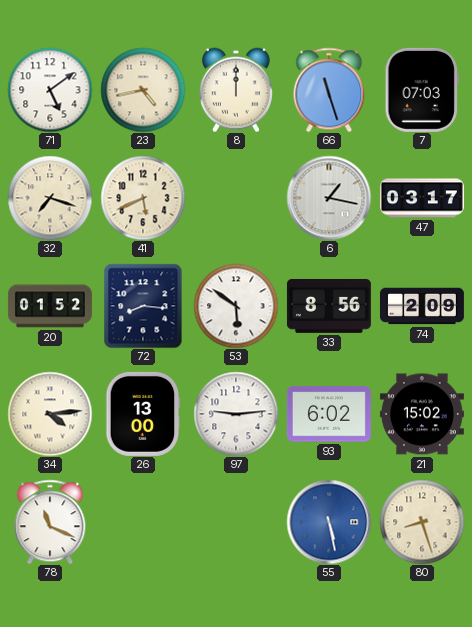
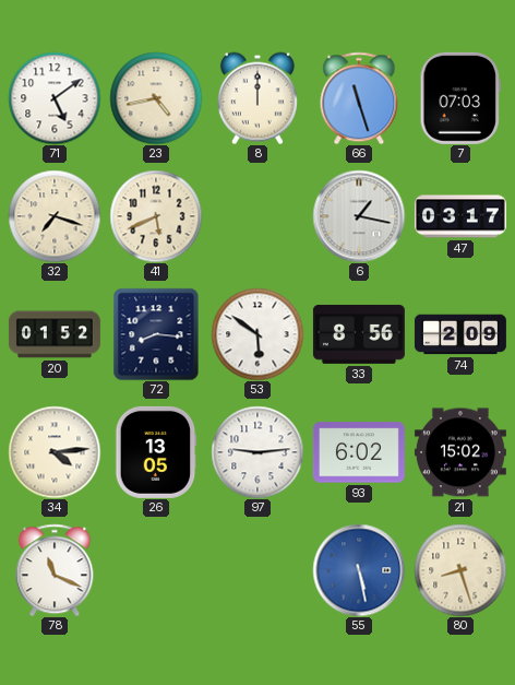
26: 13:00 -> 13:05
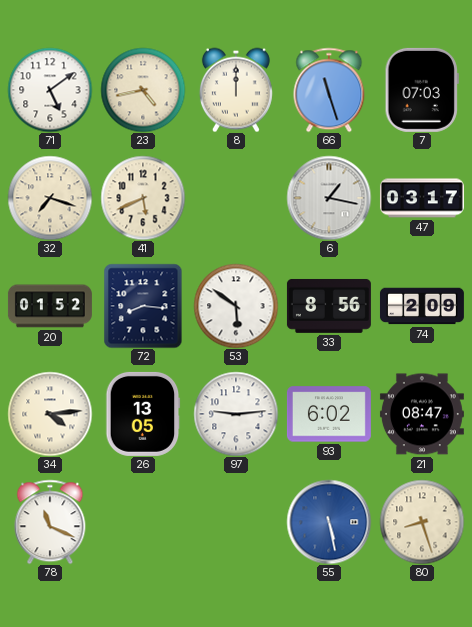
21: 15:02 -> 08:47
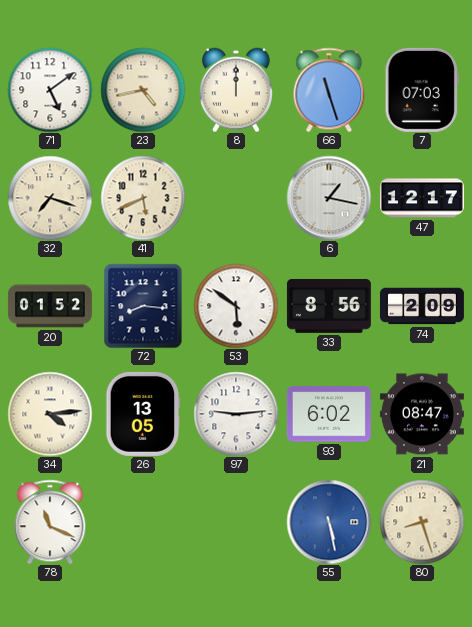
47: 03:17 -> 12:17
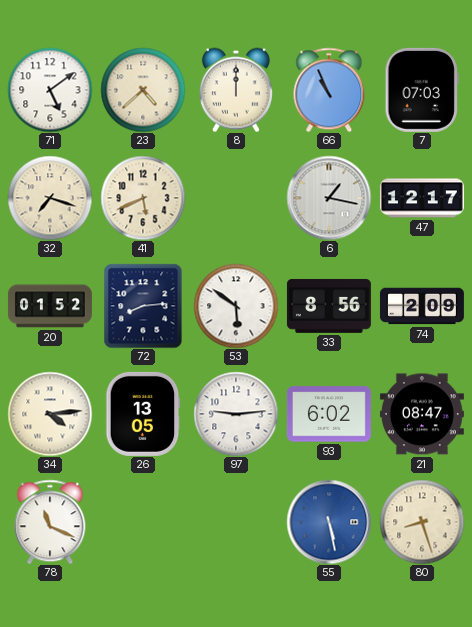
23: 4:43 -> 4:38
66: 11:27 -> 10:56
72: 8:16 -> 8:14
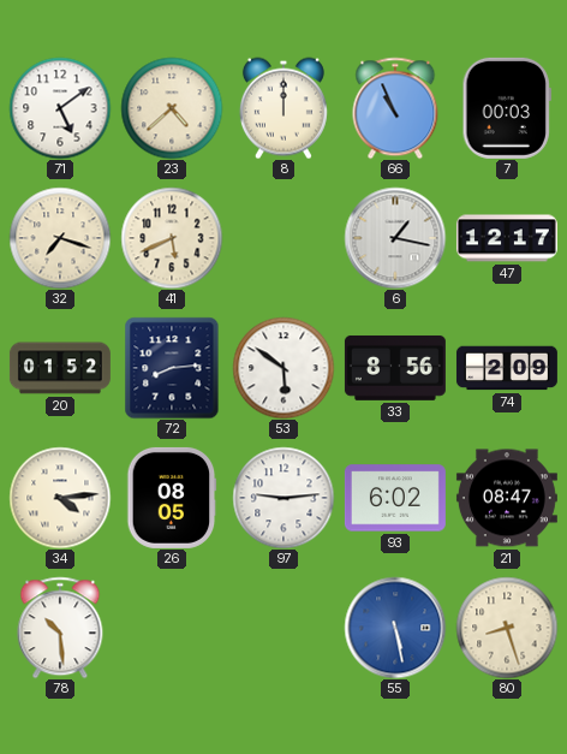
7: 07:03 -> 00:03
26: 13:05 -> 08:05
78: 11:19 -> 10:29
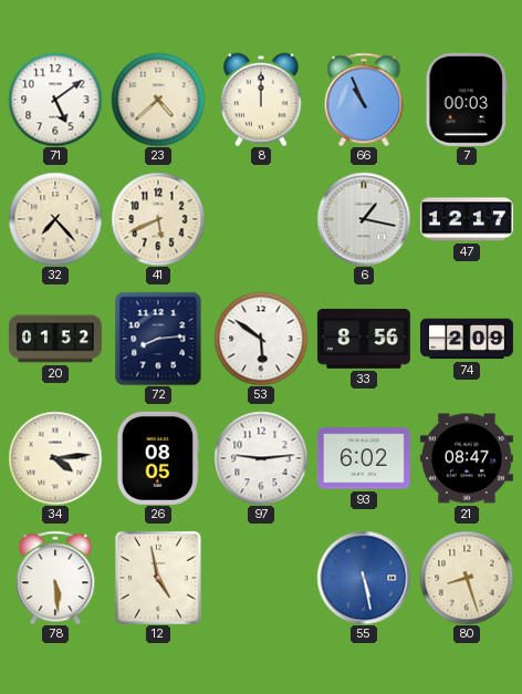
32: 7:18 -> 7:23
78: 10:29 -> 5:29
12: none -> 4:58
